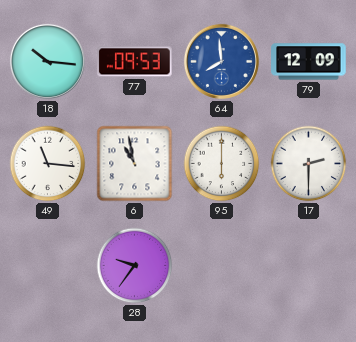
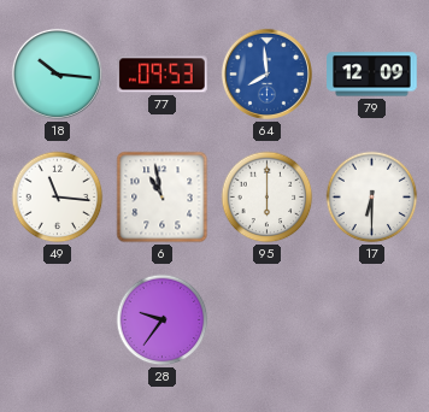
17: 2:30 -> 6:30
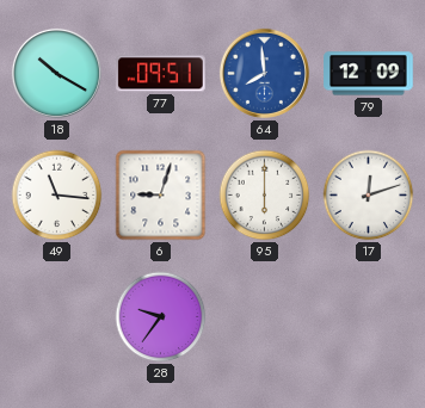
18: 10:16 -> 10:20
77: 09:53 -> 09:51
6: 10:58 -> 9:03
17: 6:30 -> 12:12
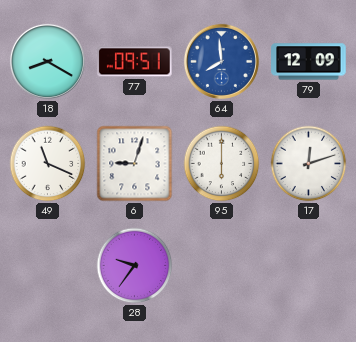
18: 10:20 -> 8:20
49: 11:16 -> 11:19
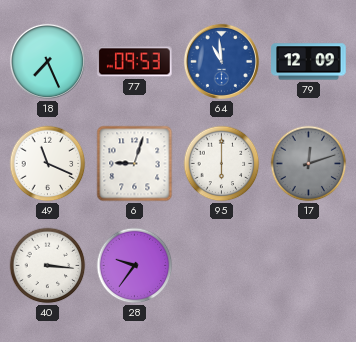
18: 8:20 -> 7:26
77: 09:51 -> 09:53
64: 7:59 -> 10:59
17 dial: white -> grey
40: none -> 3:16
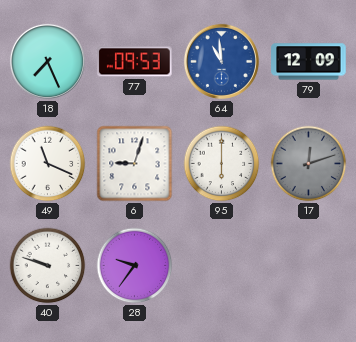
40: 3:16 -> 9:48
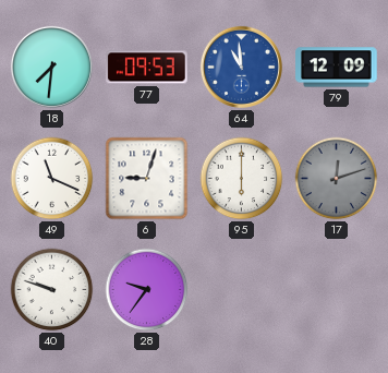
18: 7:26 -> 7:31
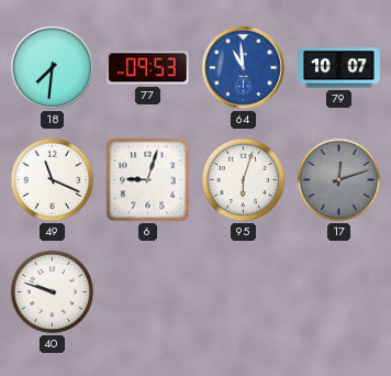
79: 12:09 -> 10:07
95: 6:00 -> 6:03
28: 9:36 -> none
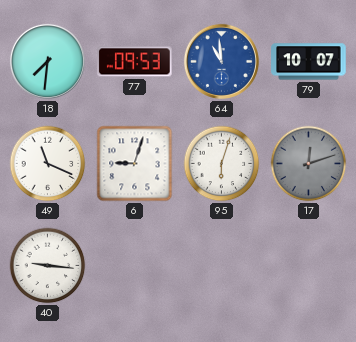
40: 9:48 -> 9:16
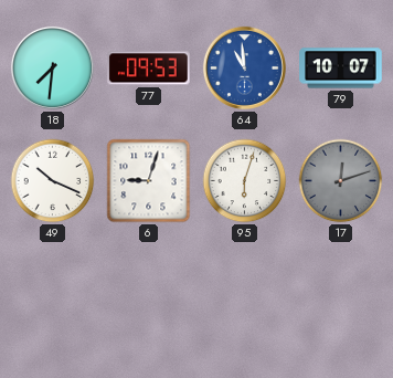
49: 11:19 -> 10:19
40: 9:16 -> none
